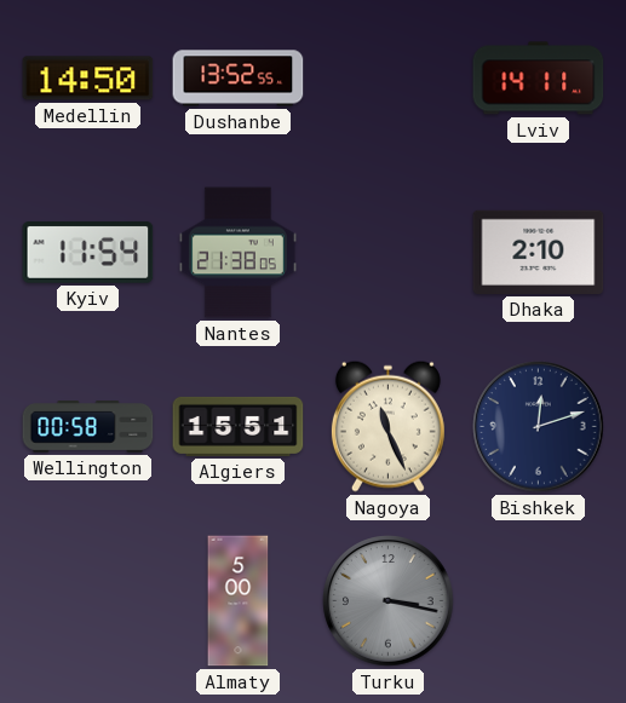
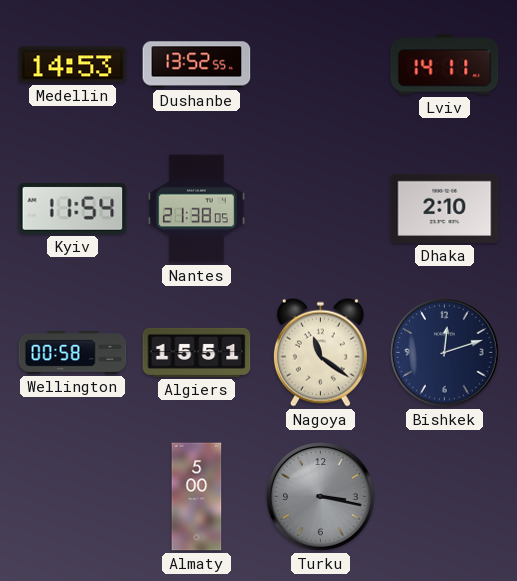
Medellin: 14:50 -> 14:53
Nagoya: 11:26 -> 11:21
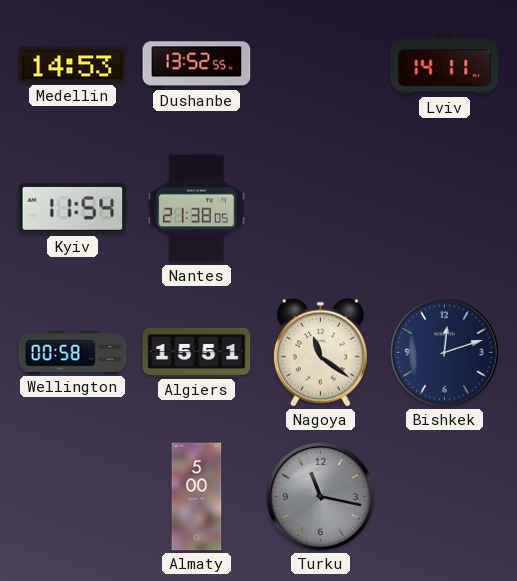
Dhaka: 2:10 -> none
Turku: 3:17 -> 11:17
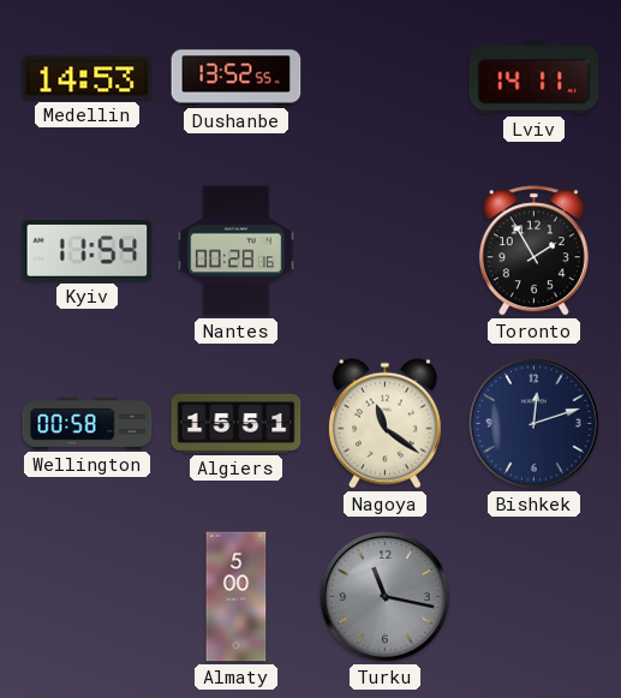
Nantes: 21:38 -> 00:28
Toronto: none -> 1:55
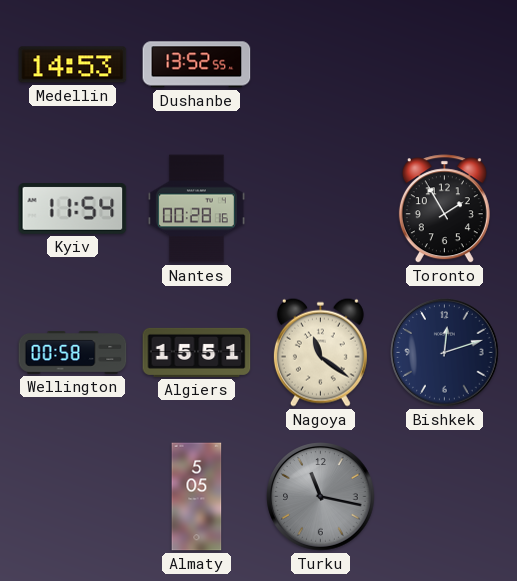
Lviv: 14:11 -> none
Almaty: 5:00 -> 5:05
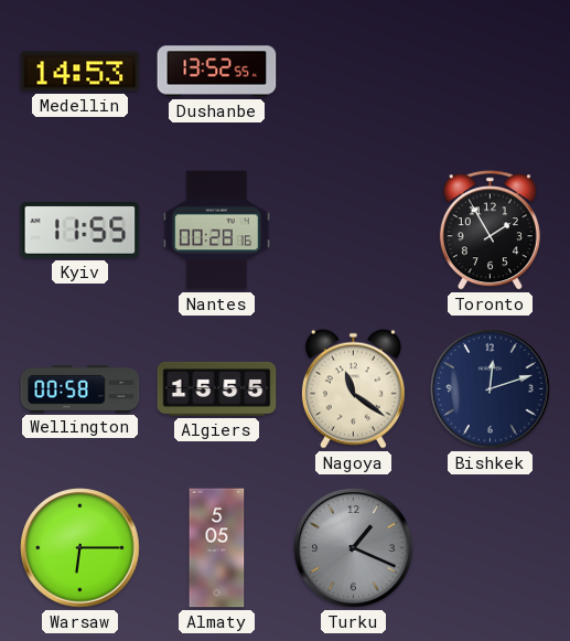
Kyiv: 11:54 -> 11:55
Algiers: 15:51 -> 15:55
Warsaw: none -> 6:15
Turku: 11:17 -> 1:19
